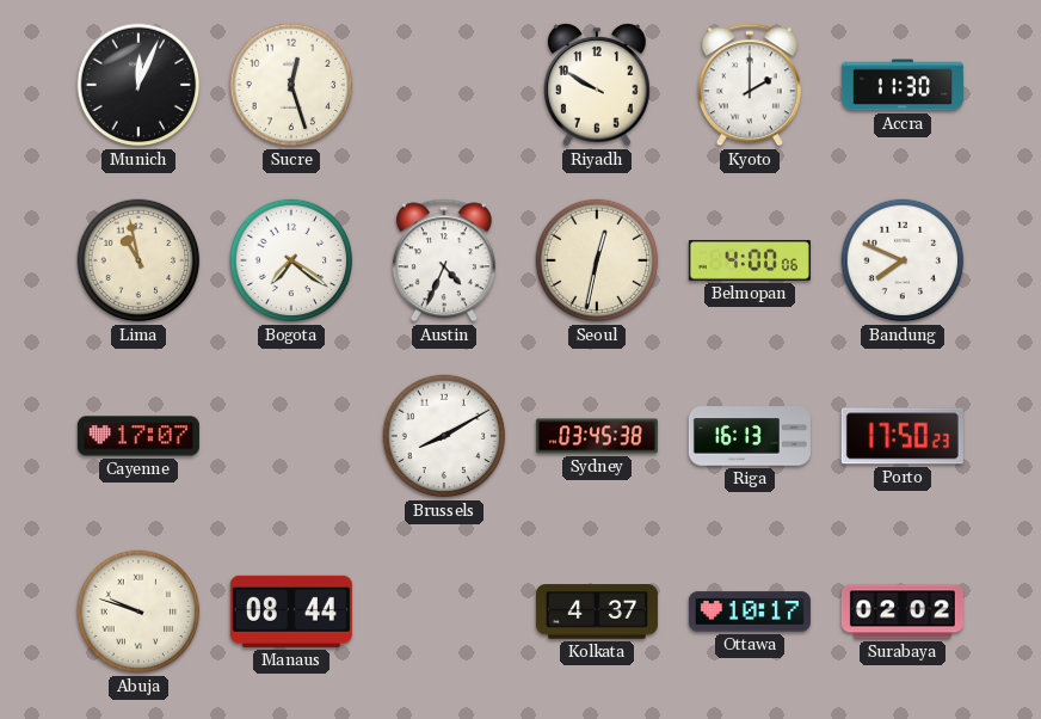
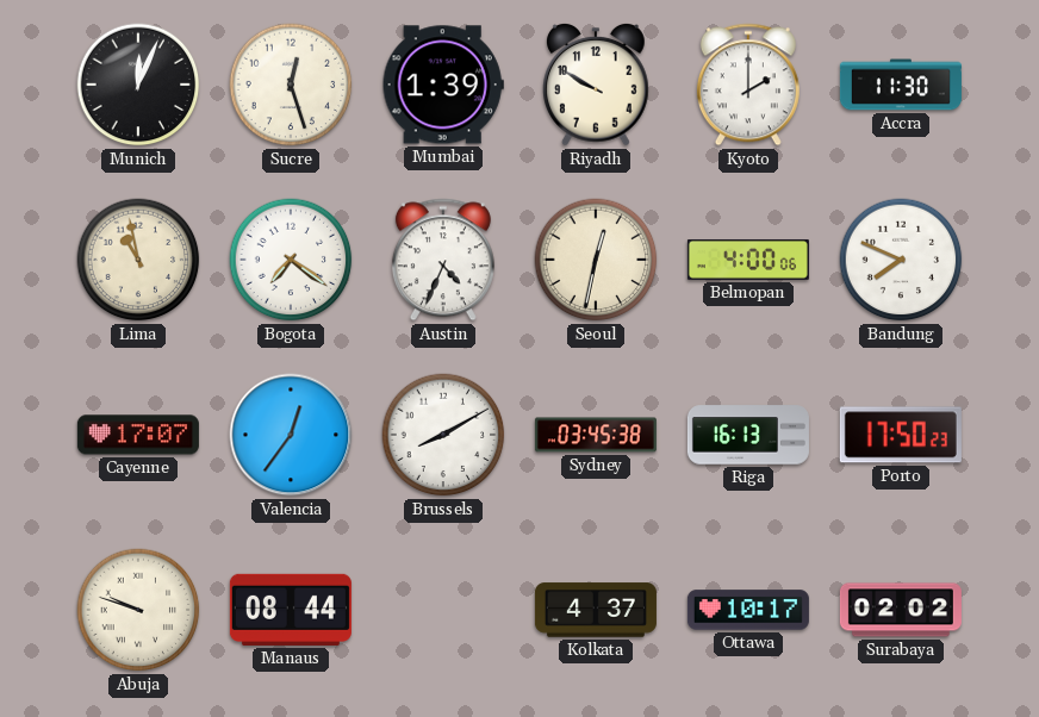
Mumbai: none -> 1:39
Valencia: none -> 12:36
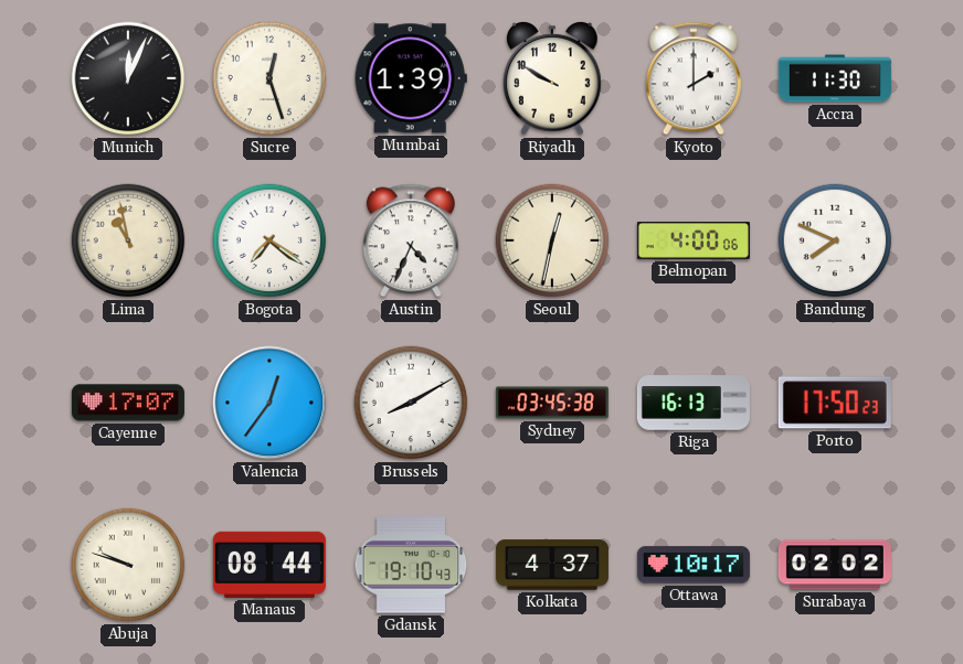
Gdansk: none -> 19:10
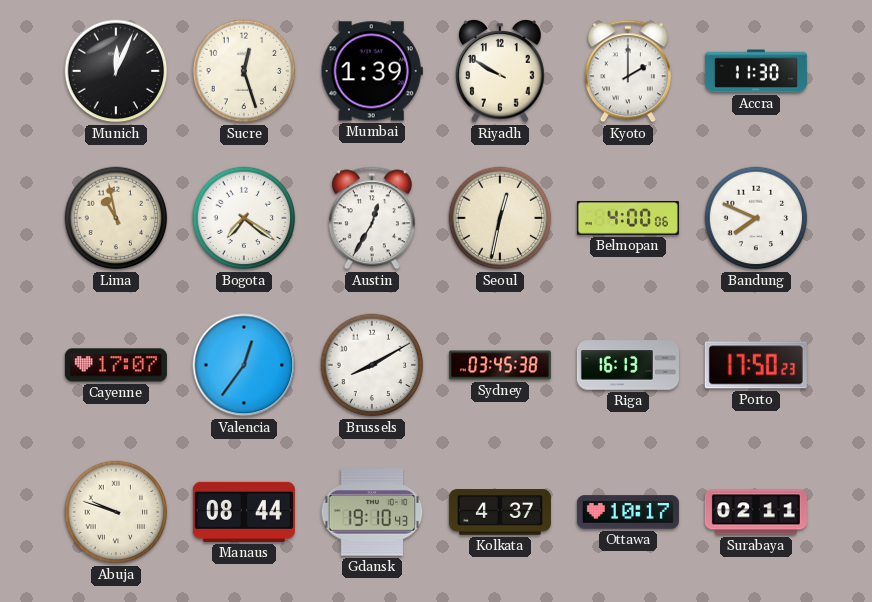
Austin: 4:34 -> 12:35
Surabaya: 02:02 -> 02:11
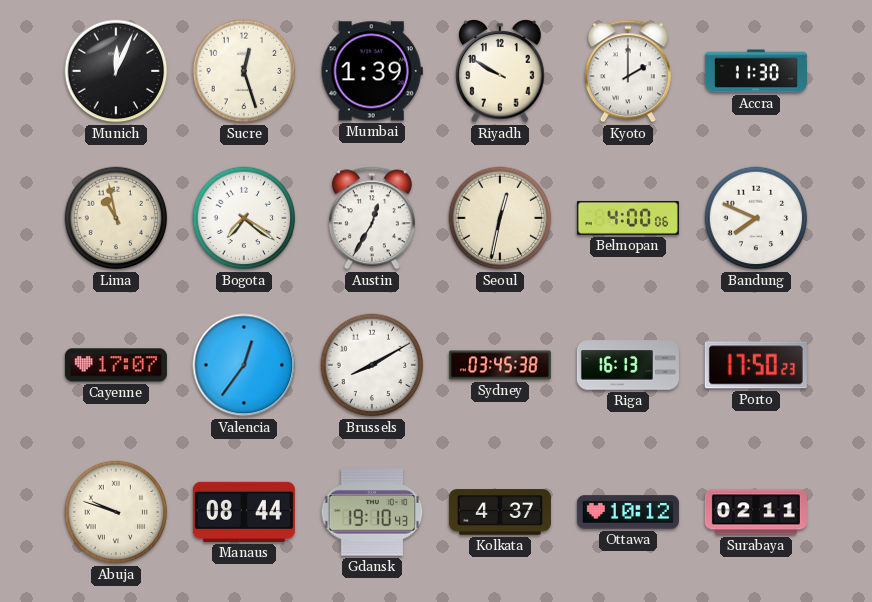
Ottawa: 10:17 -> 10:12
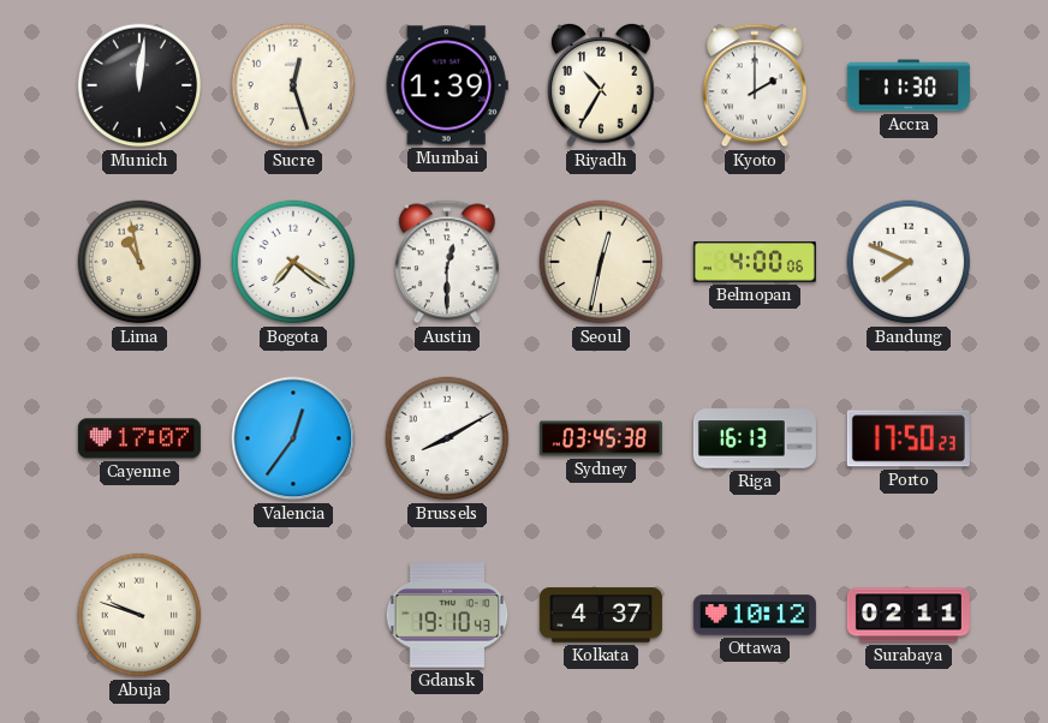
Munich: 12:04 -> 12:01
Riyadh: 9:50 -> 10:35
Austin: 12:35 -> 12:30
Manaus: 08:44 -> none
